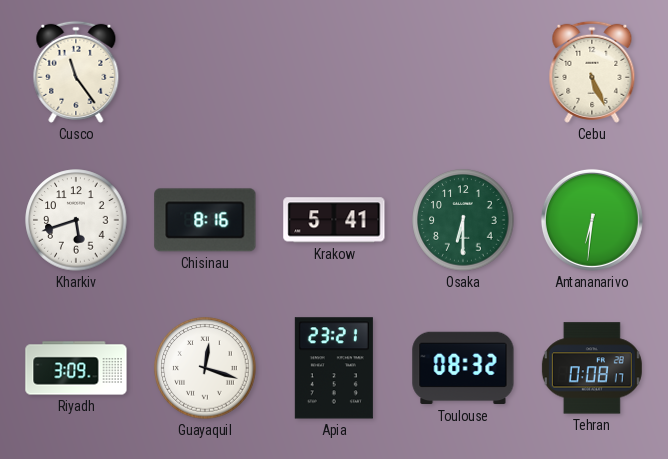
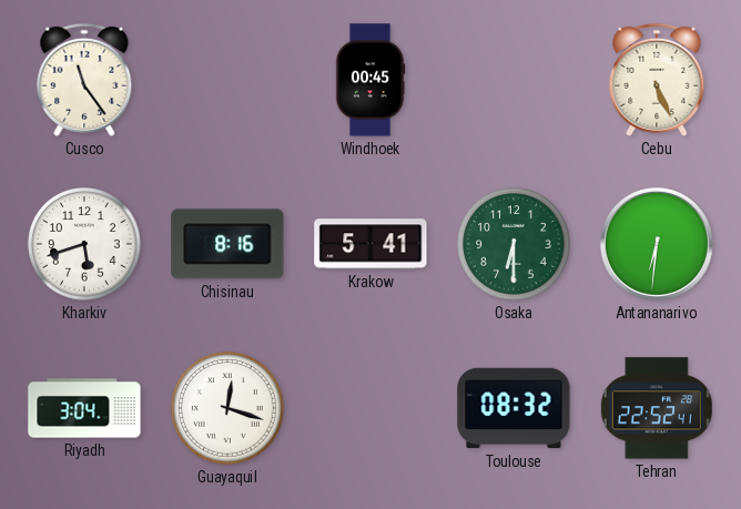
Windhoek: none -> 00:45
Riyadh: 3:09 -> 3:04
Apia: 23:21 -> none
Tehran: 0:08 -> 22:52
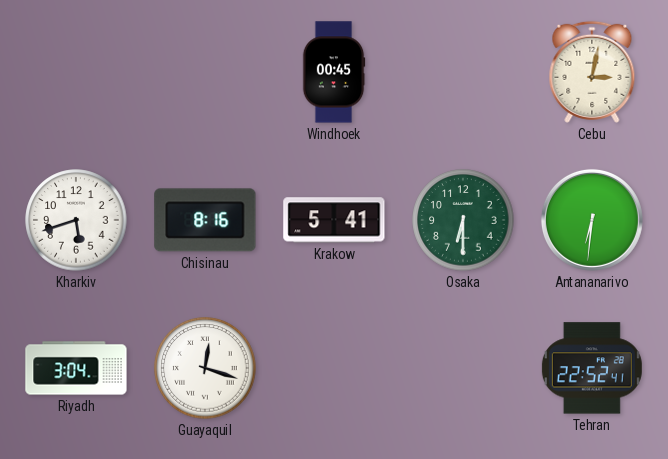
Cusco: 11:24 -> none
Cebu: 5:26 -> 3:02
Toulouse: 08:32 -> none
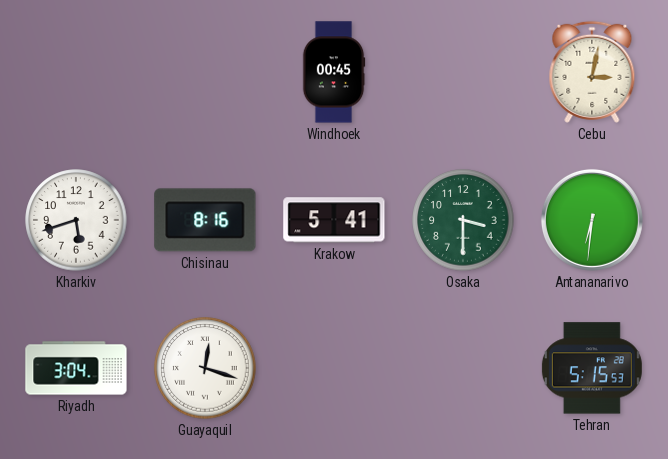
Osaka: 6:30 -> 3:30
Tehran: 22:52 -> 5:15
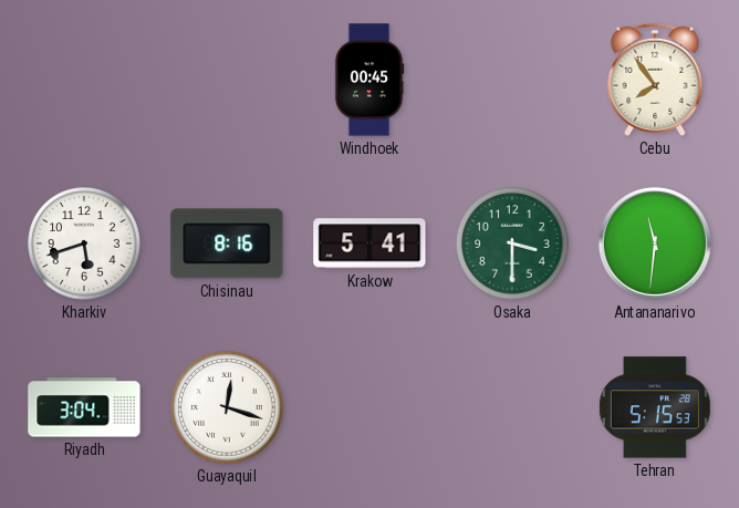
Cebu: 3:02 -> 7:54
Antananarivo: 6:31 -> 11:31
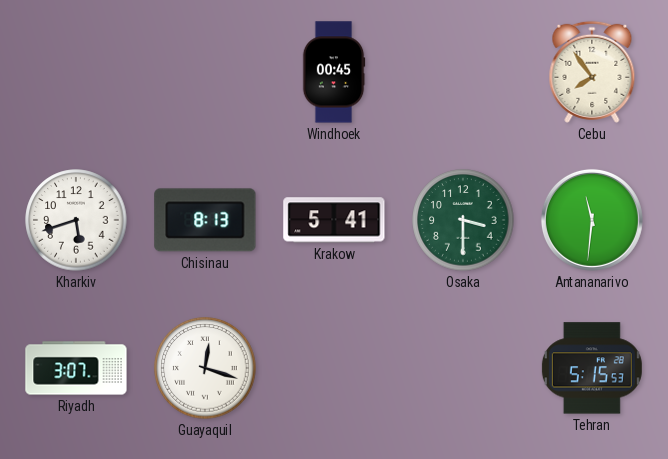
Chisinau: 8:16 -> 8:13
Riyadh: 3:04 -> 3:07
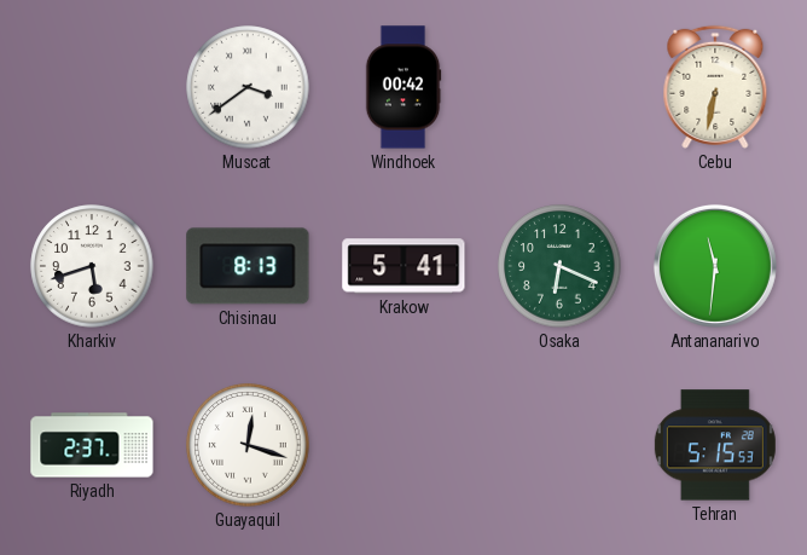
Muscat: none -> 3:39
Windhoek: 00:45 -> 00:42
Cebu: 7:54 -> 6:32
Osaka: 3:30 -> 6:19
Riyadh: 3:07 -> 2:37
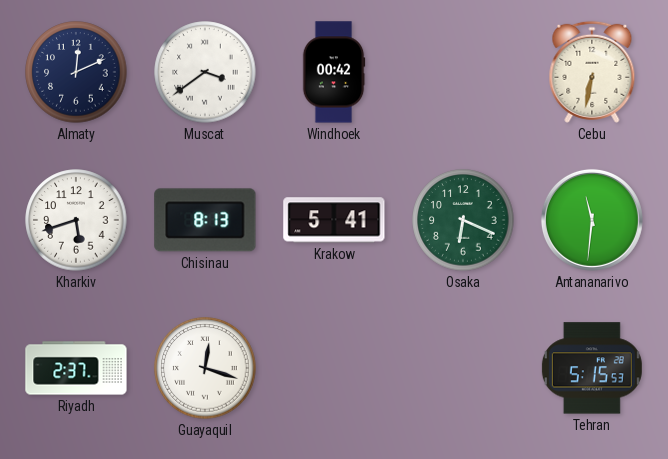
Almaty: none -> 12:11
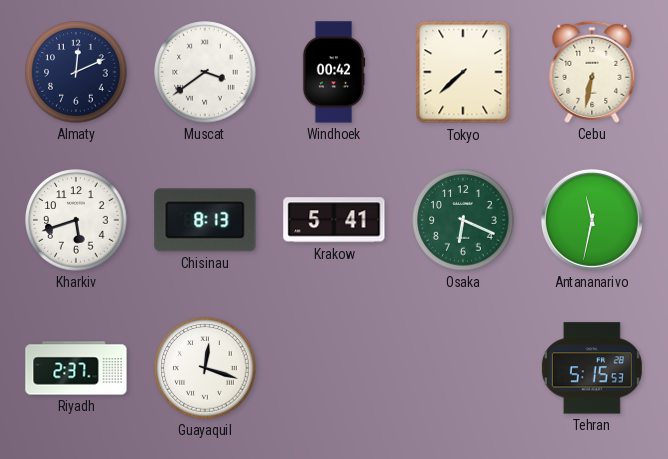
Tokyo: none -> 7:38
Antananarivo: 11:31 -> 11:32
